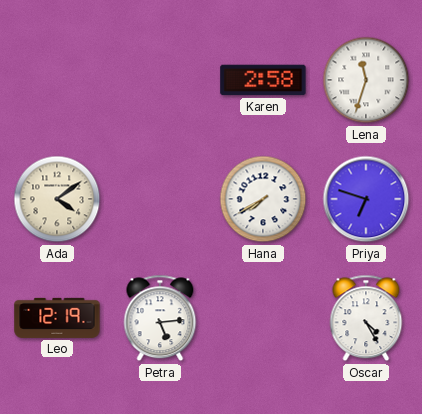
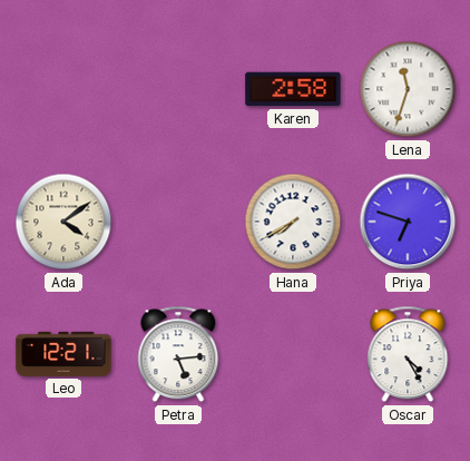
Leo: 12:19 -> 12:21
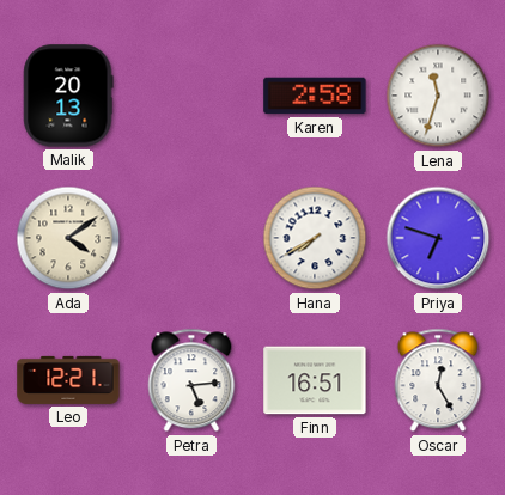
Malik: none -> 20:13
Finn: none -> 16:51
Oscar: 4:25 -> 12:25
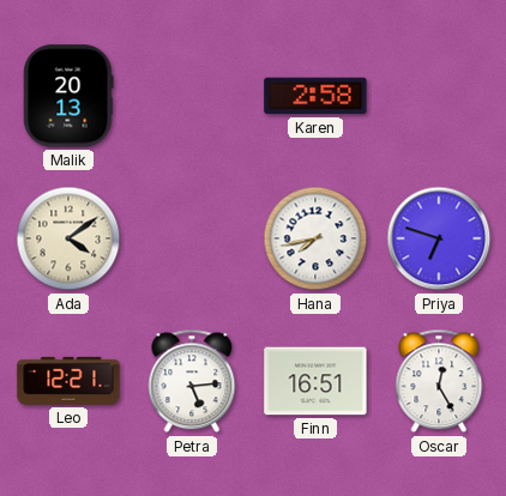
Lena: 11:33 -> none
Hana: 7:40 -> 7:43
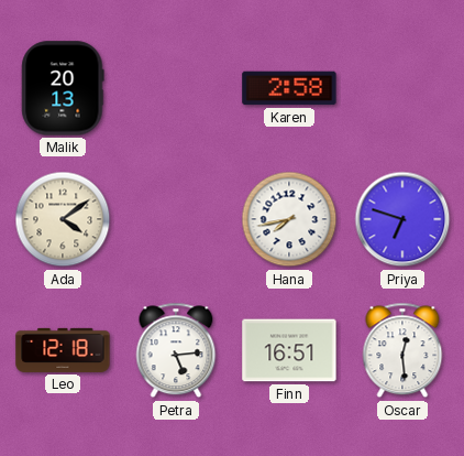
Leo: 12:21 -> 12:18
Oscar: 12:25 -> 12:29
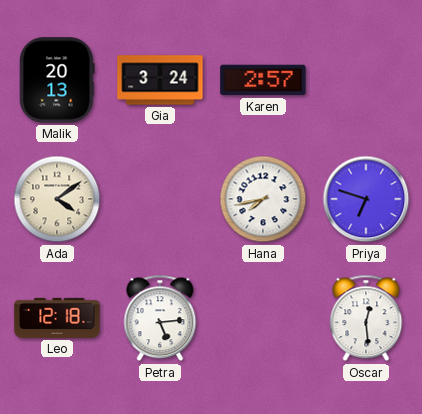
Gia: none -> 3:24
Karen: 2:58 -> 2:57
Finn: 16:51 -> none
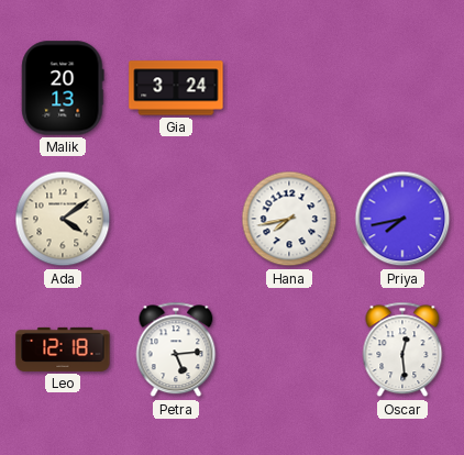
Karen: 2:57 -> none
Priya: 6:48 -> 7:43
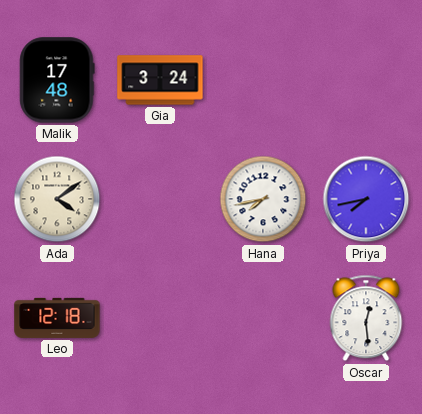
Malik: 20:13 -> 17:48
Petra: 5:14 -> none
